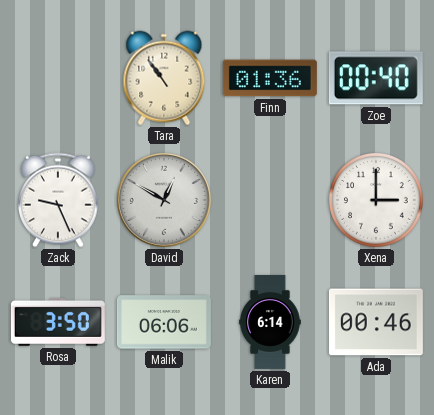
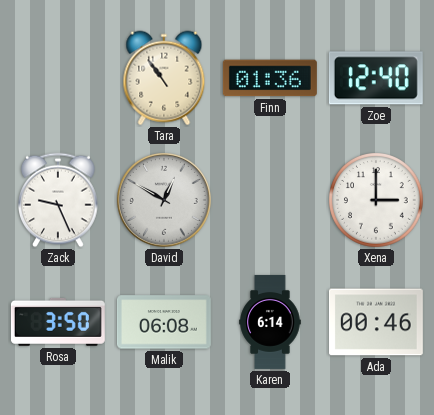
Zoe: 00:40 -> 12:40
Malik: 06:06 -> 06:08
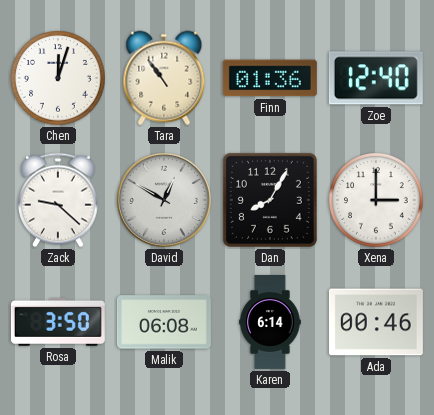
Chen: none -> 12:03
Zack: 9:26 -> 9:22
Dan: none -> 8:05
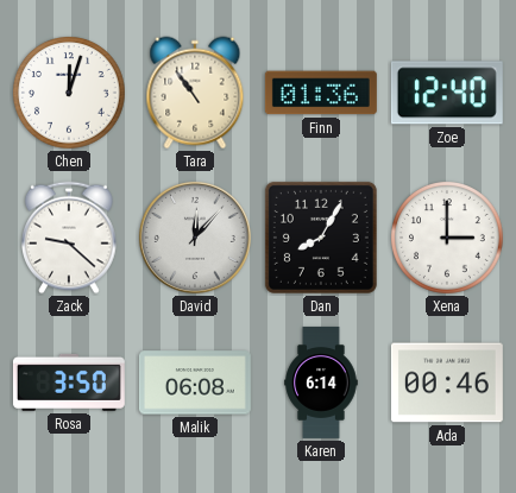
David: 12:50 -> 12:07
